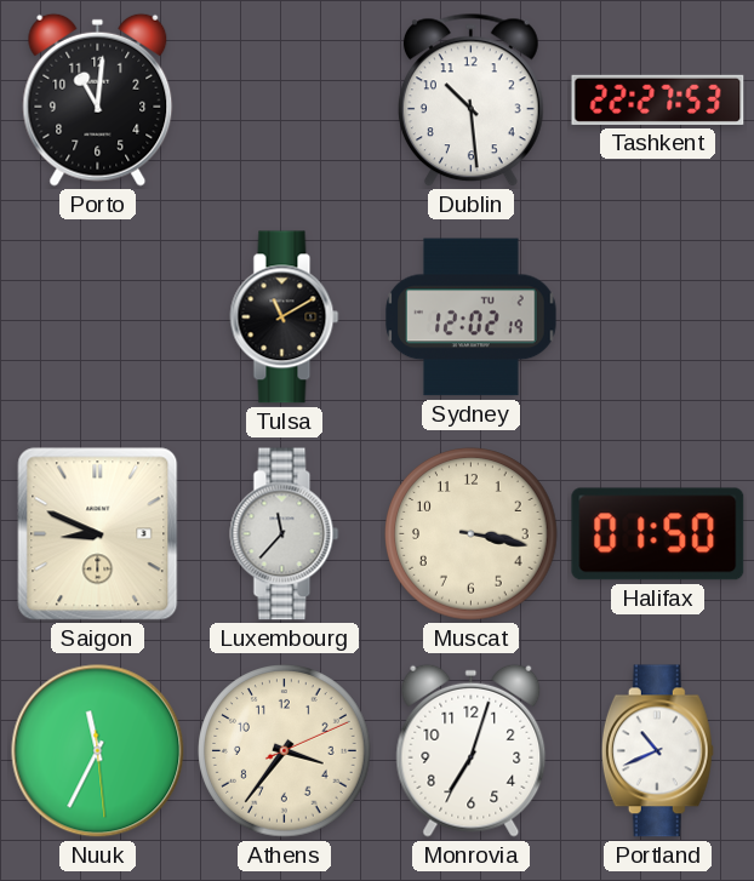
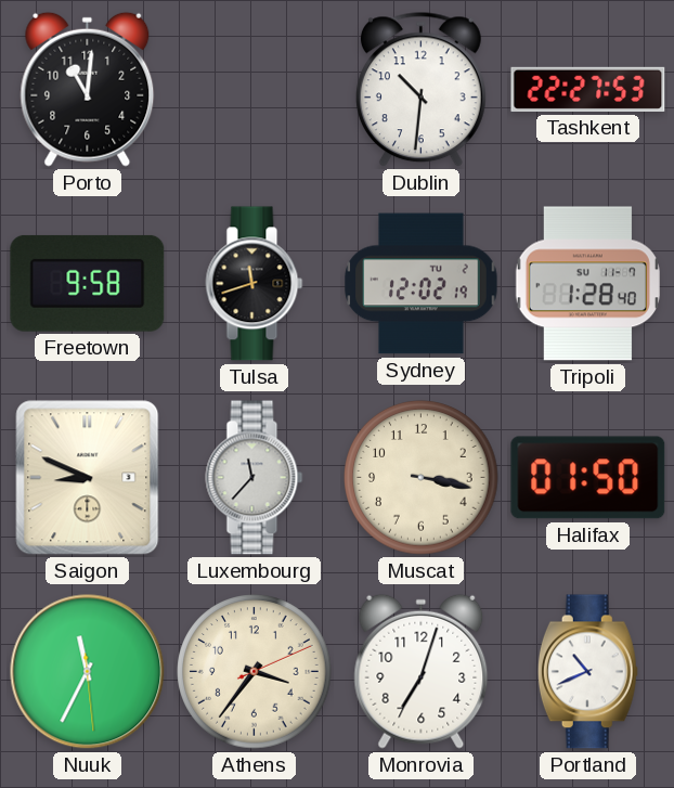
Dublin: 10:29 -> 10:31
Freetown: none -> 9:58
Tulsa: 11:10 -> 11:42
Tripoli: none -> 1:28
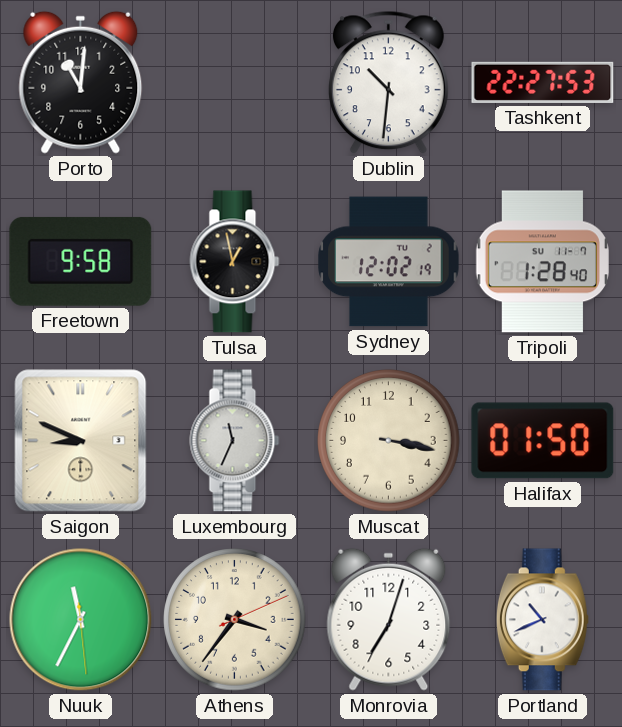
Tulsa: 11:42 -> 12:58
Luxembourg: 11:37 -> 11:34
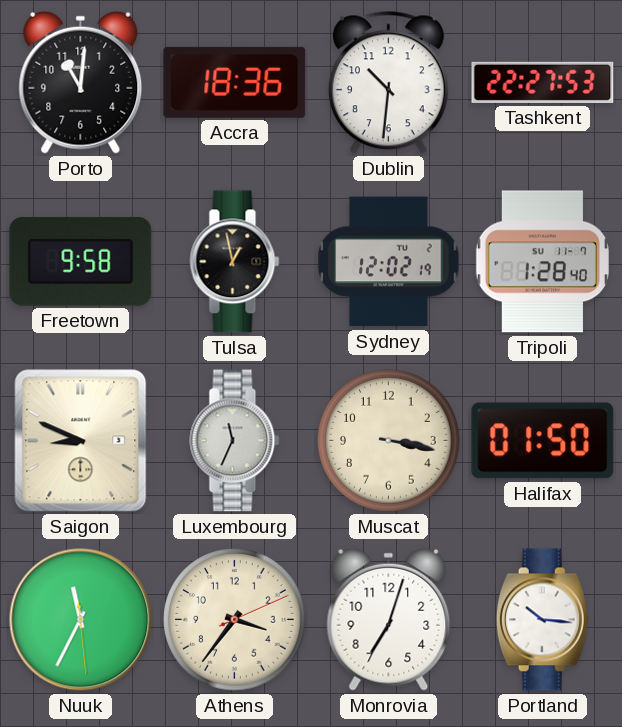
Accra: none -> 18:36
Portland: 10:41 -> 10:16
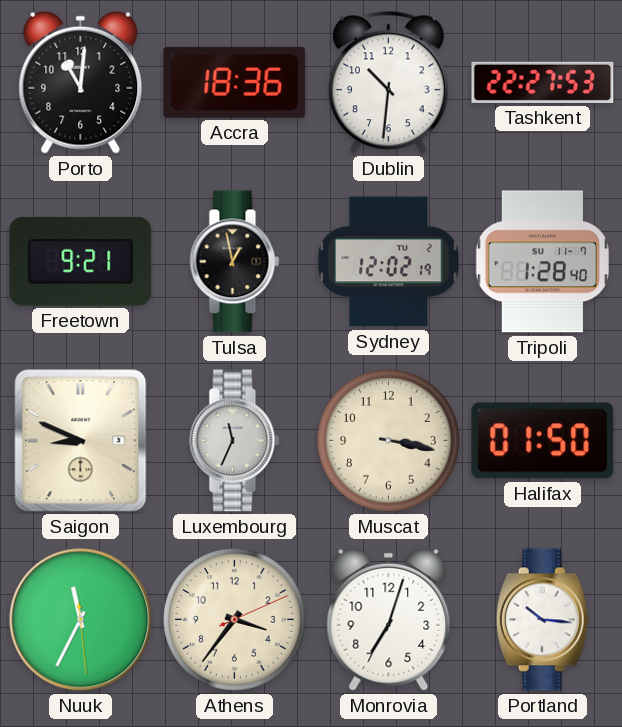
Freetown: 9:58 -> 9:21
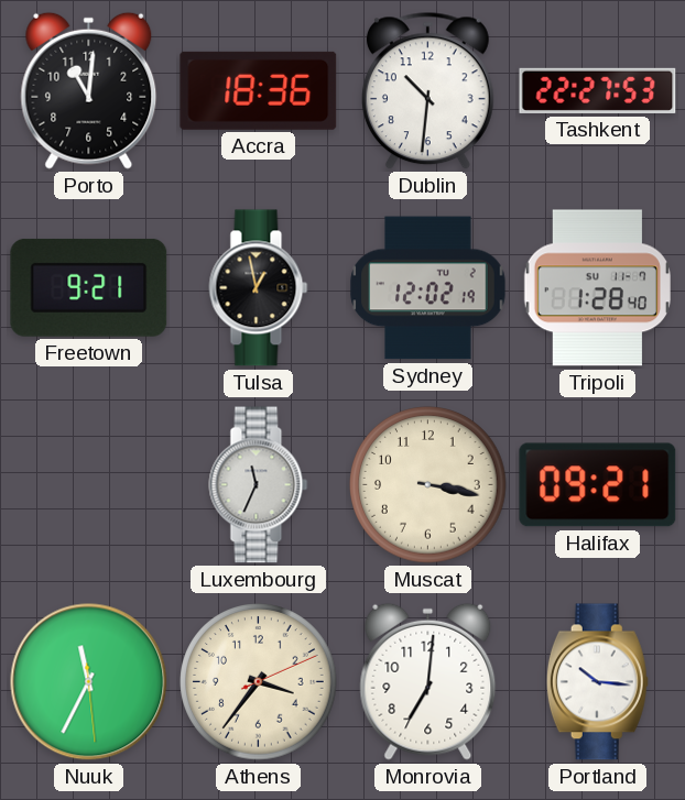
Saigon: 8:49 -> none
Halifax: 01:50 -> 09:21
Monrovia: 7:03 -> 7:01
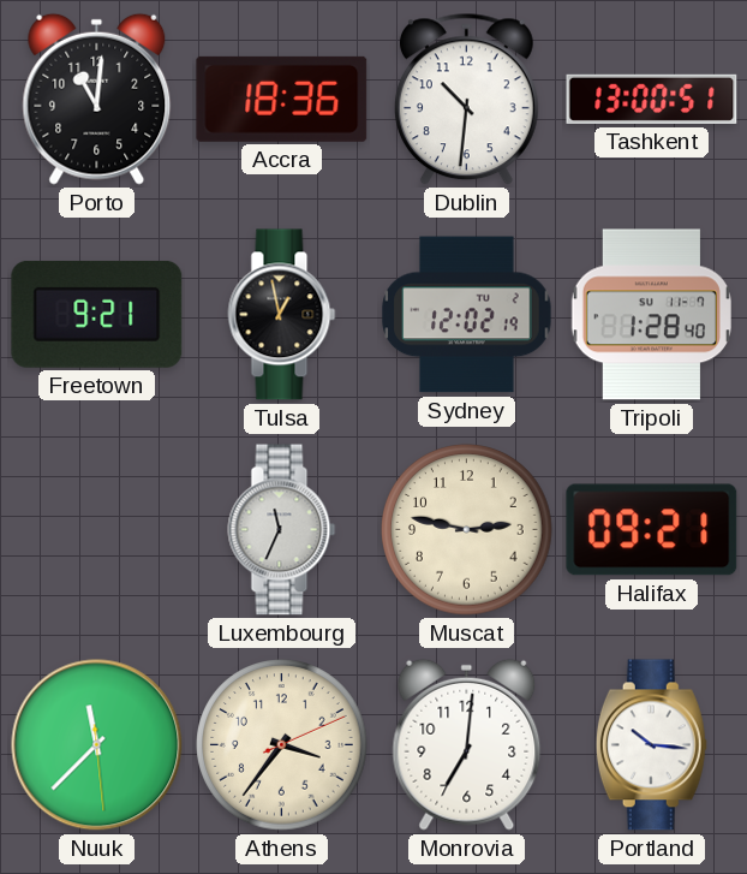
Tashkent: 22:27 -> 13:00
Muscat: 3:17 -> 2:47
Nuuk: 11:34 -> 11:37
